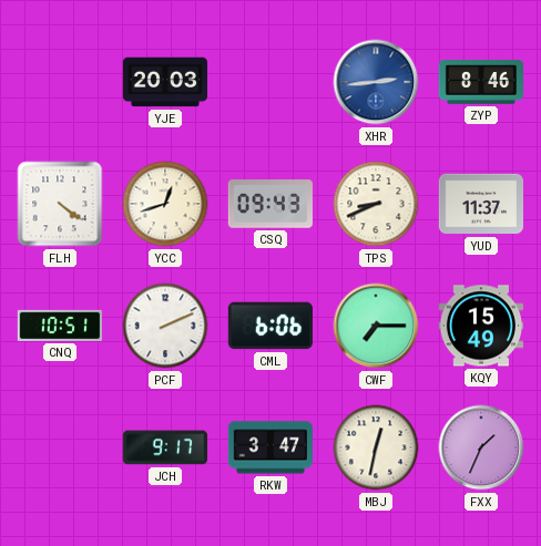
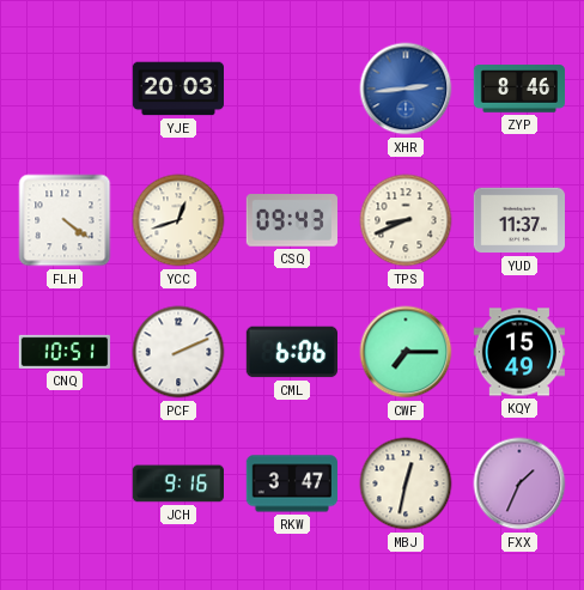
JCH: 9:17 -> 9:16
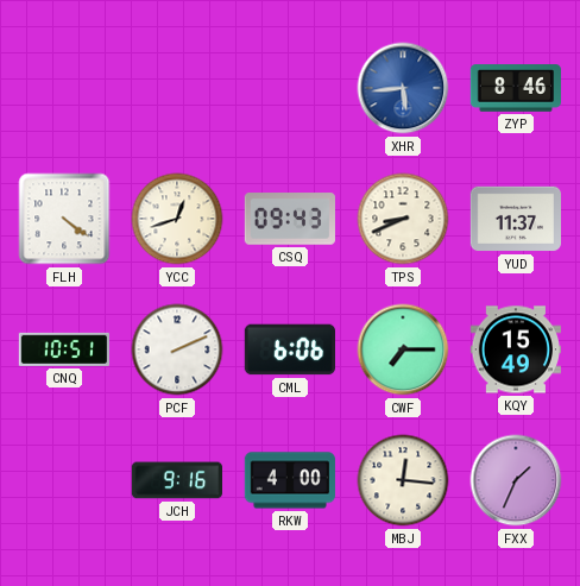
YJE: 20:03 -> none
XHR: 2:44 -> 5:44
RKW: 3:47 -> 4:00
MBJ: 12:32 -> 12:16
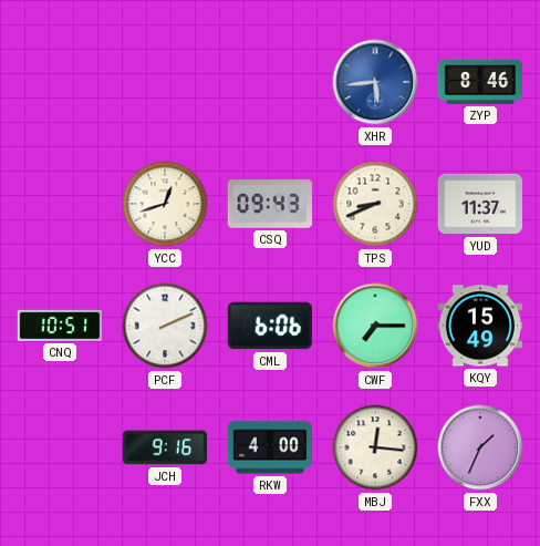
FLH: 4:21 -> none
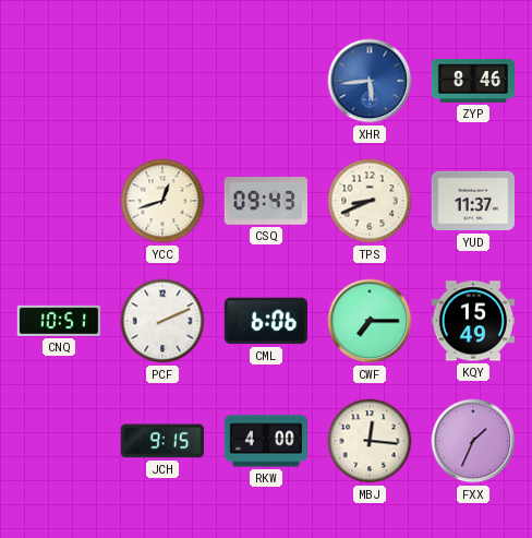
JCH: 9:16 -> 9:15
